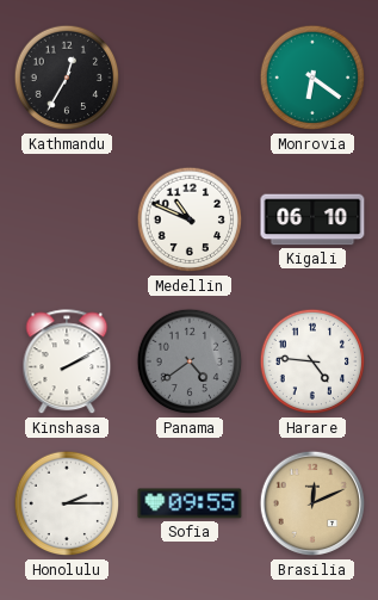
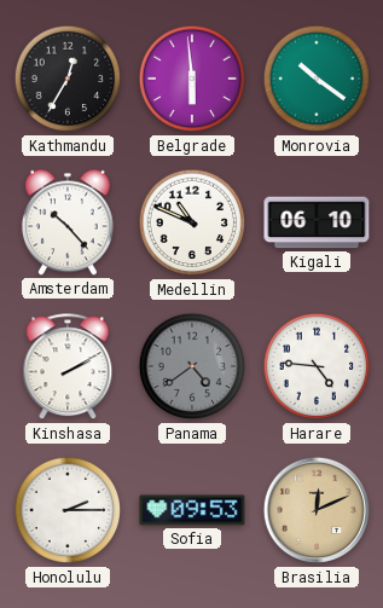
Belgrade: none -> 5:59
Monrovia: 6:21 -> 10:21
Amsterdam: none -> 10:23
Sofia: 09:55 -> 09:53
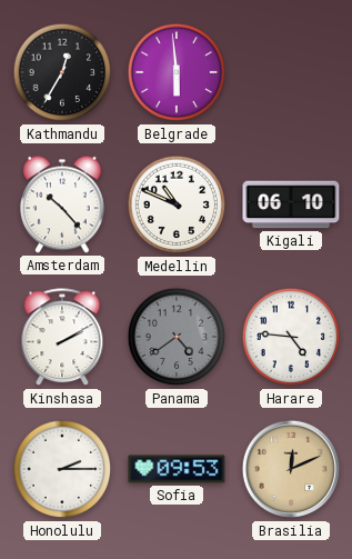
Monrovia: 10:21 -> none
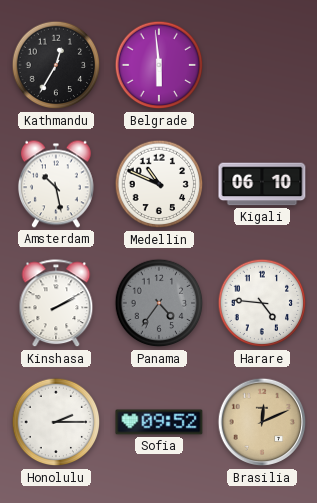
Amsterdam: 10:23 -> 10:28
Panama: 4:39 -> 4:36
Sofia: 09:53 -> 09:52
